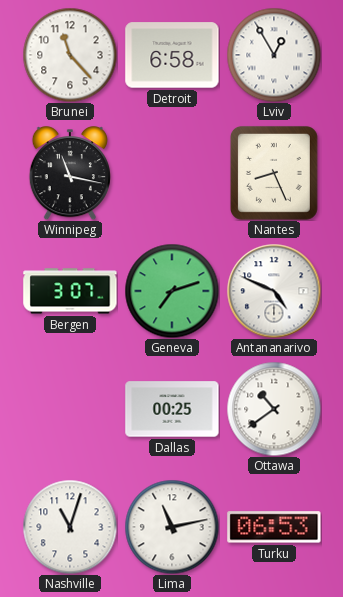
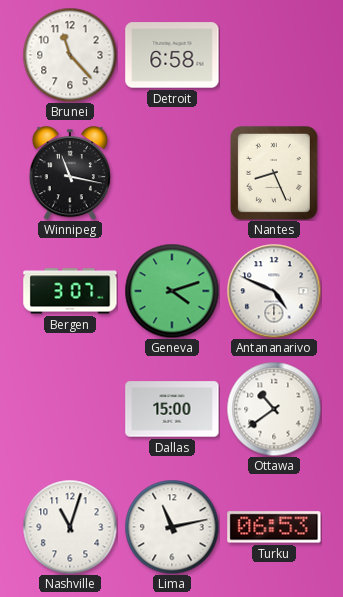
Lviv: 12:55 -> none
Geneva: 7:12 -> 4:12
Dallas: 00:25 -> 15:00
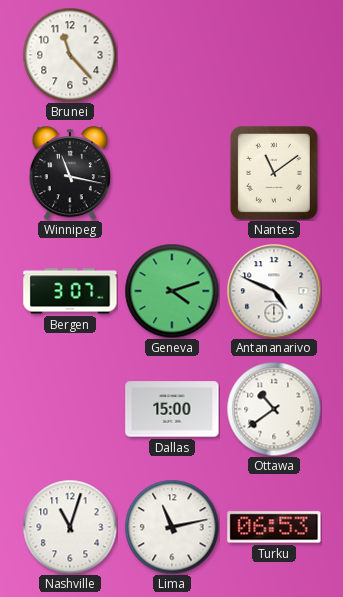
Detroit: 6:58 -> none
Nantes: 8:26 -> 11:09
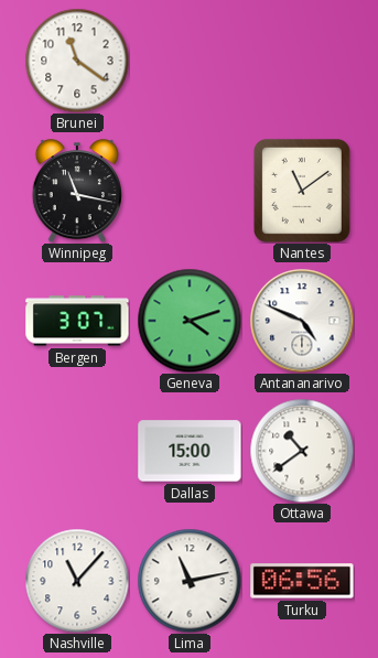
Brunei: 11:23 -> 11:21
Nashville: 11:03 -> 11:07
Turku: 06:53 -> 06:56
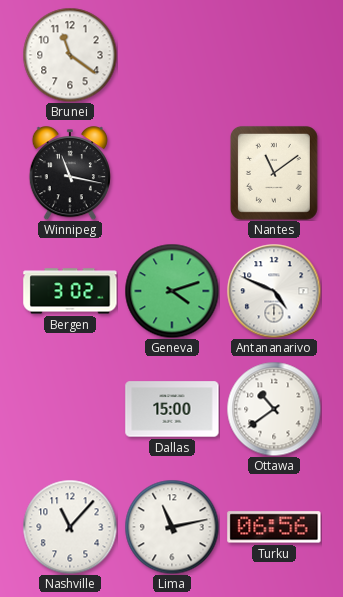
Bergen: 3:07 -> 3:02
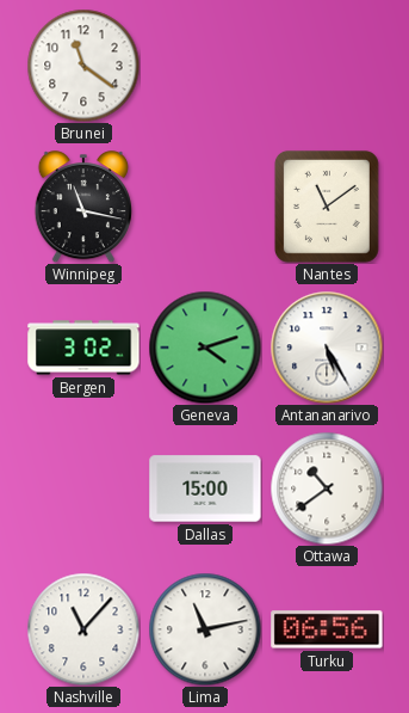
Antananarivo: 4:49 -> 5:25
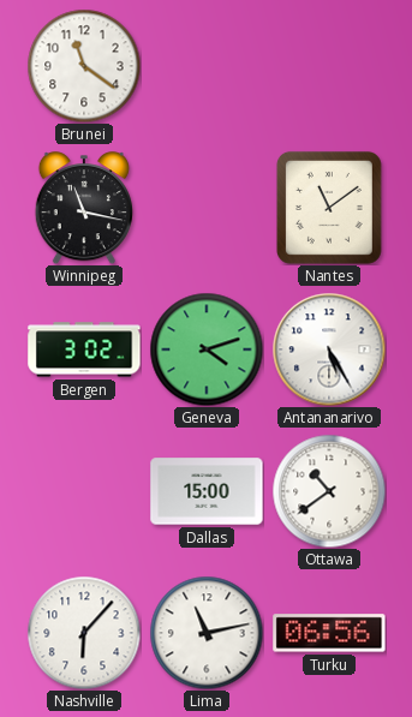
Nashville: 11:07 -> 6:07
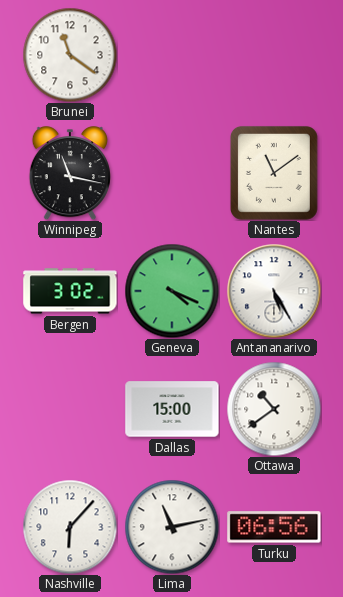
Geneva: 4:12 -> 4:19
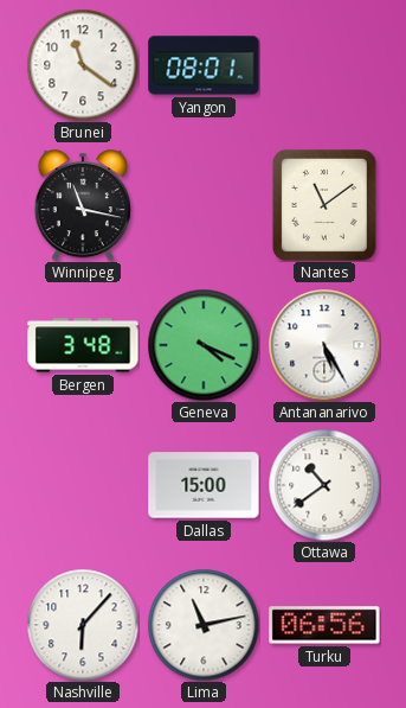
Yangon: none -> 08:01
Bergen: 3:02 -> 3:48
